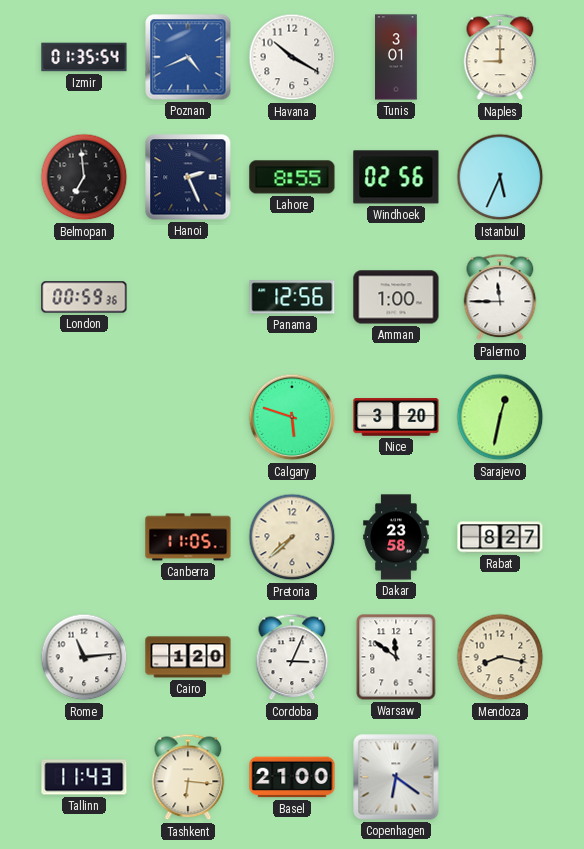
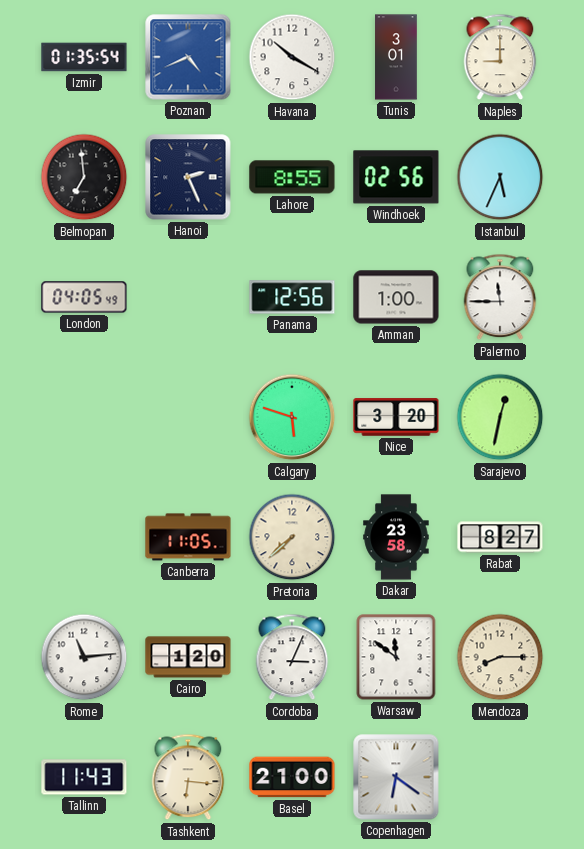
London: 00:59 -> 04:05
Mendoza: 8:17 -> 8:15
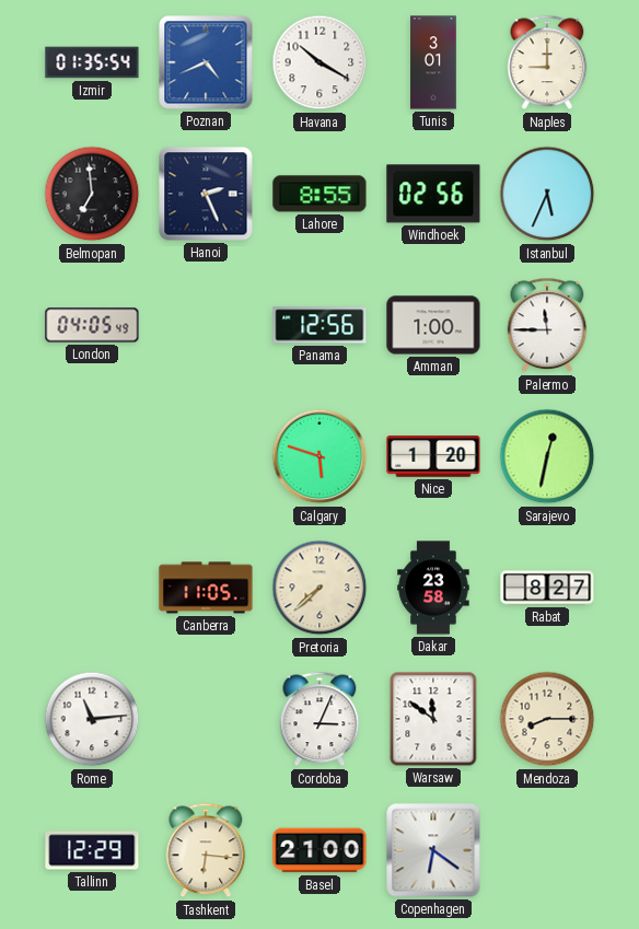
Nice: 3:20 -> 1:20
Cairo: 1:20 -> none
Tallinn: 11:43 -> 12:29
